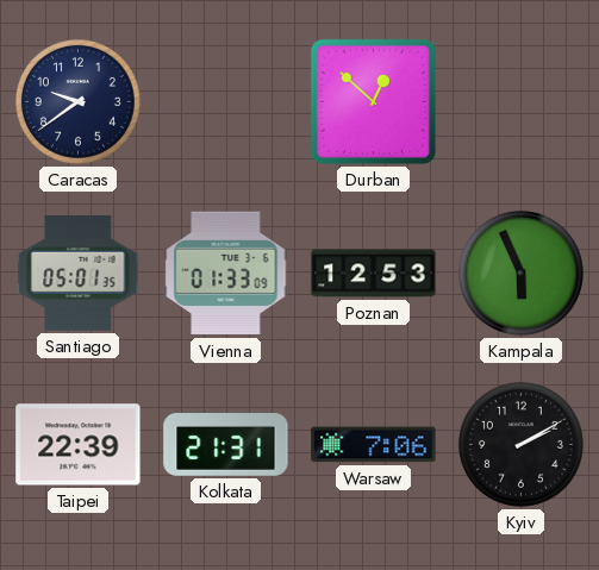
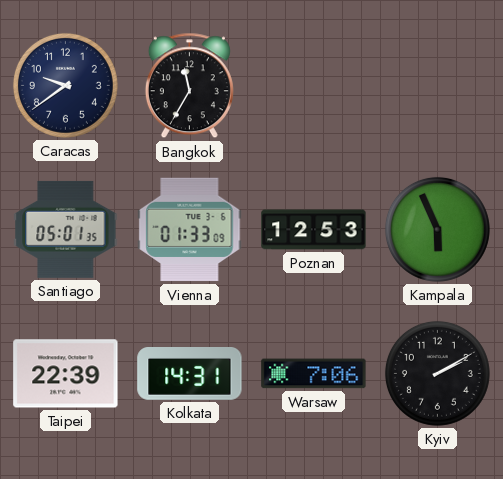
Bangkok: none -> 11:35
Durban: 12:52 -> none
Kolkata: 21:31 -> 14:31
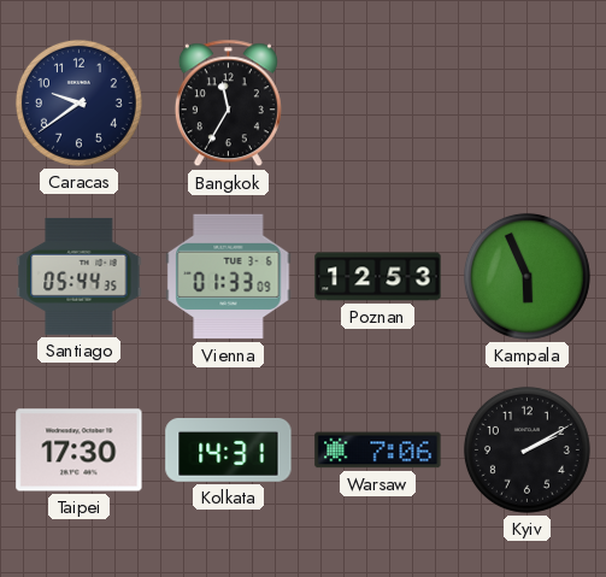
Santiago: 05:01 -> 05:44
Taipei: 22:39 -> 17:30
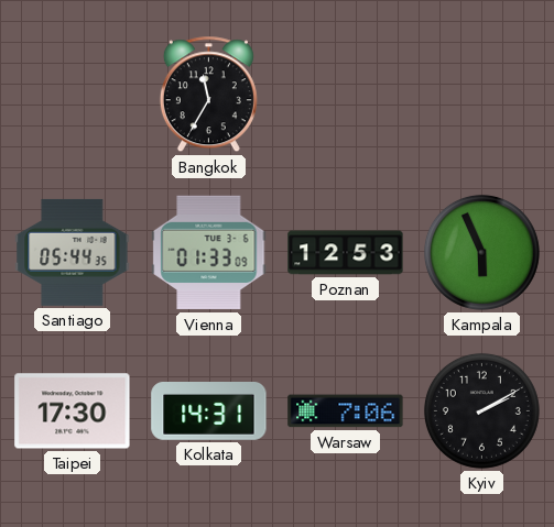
Caracas: 9:39 -> none
